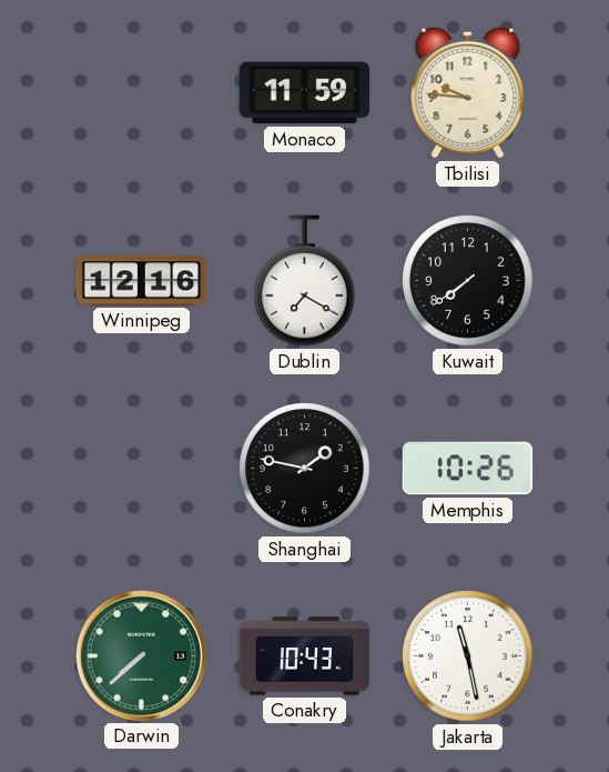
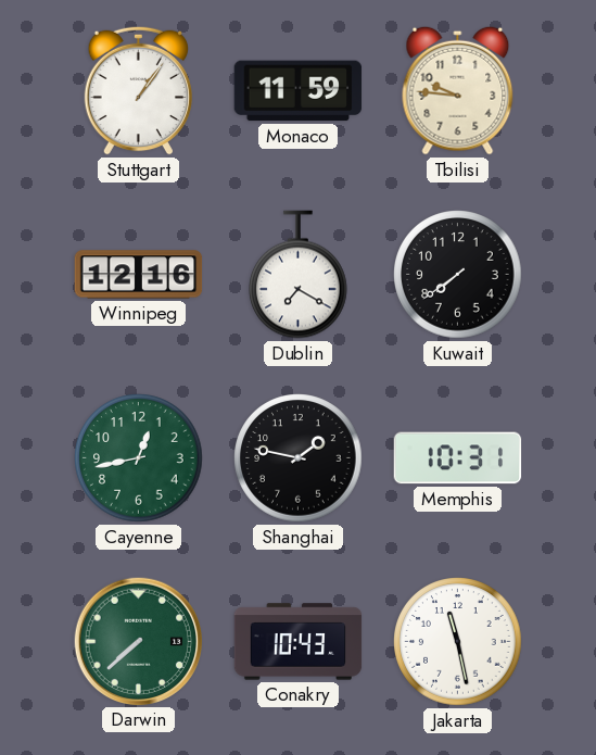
Stuttgart: none -> 1:06
Cayenne: none -> 12:43
Memphis: 10:26 -> 10:31
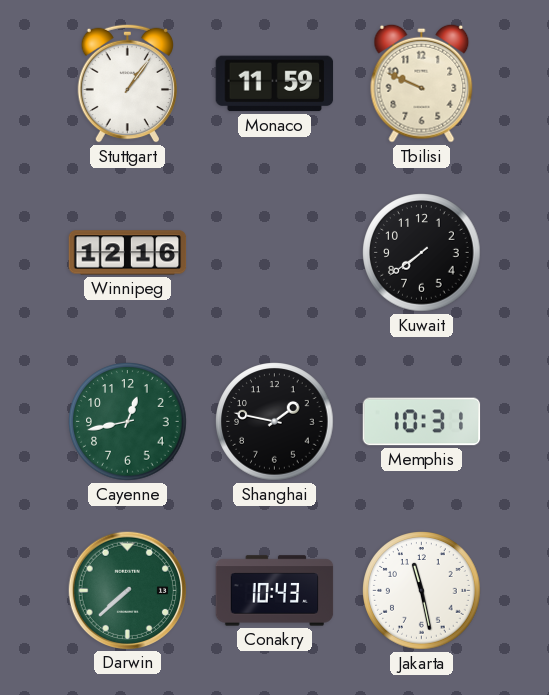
Tbilisi: 9:46 -> 9:49
Dublin: 7:20 -> none
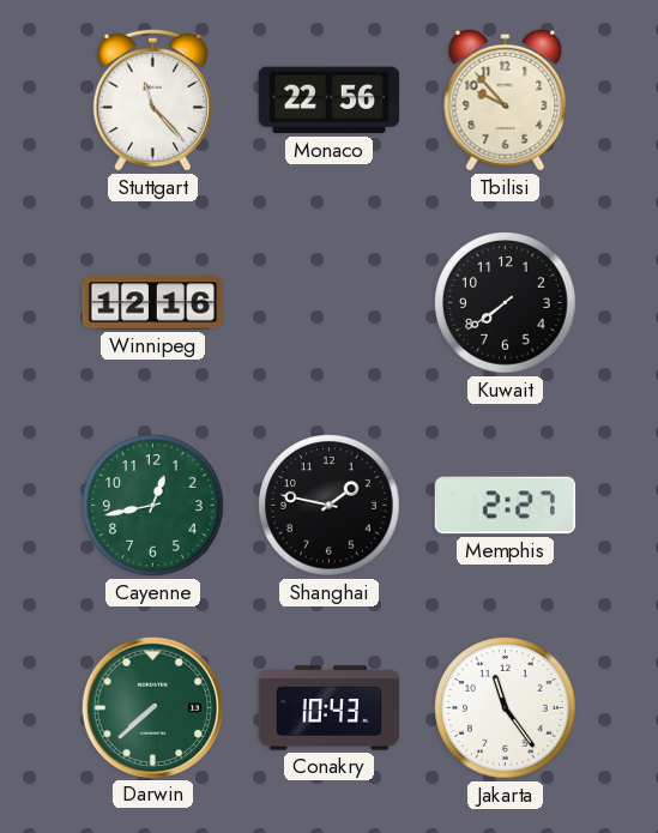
Stuttgart: 1:06 -> 11:23
Monaco: 11:59 -> 22:56
Tbilisi: 9:49 -> 9:53
Memphis: 10:31 -> 2:27
Jakarta: 11:28 -> 11:24
